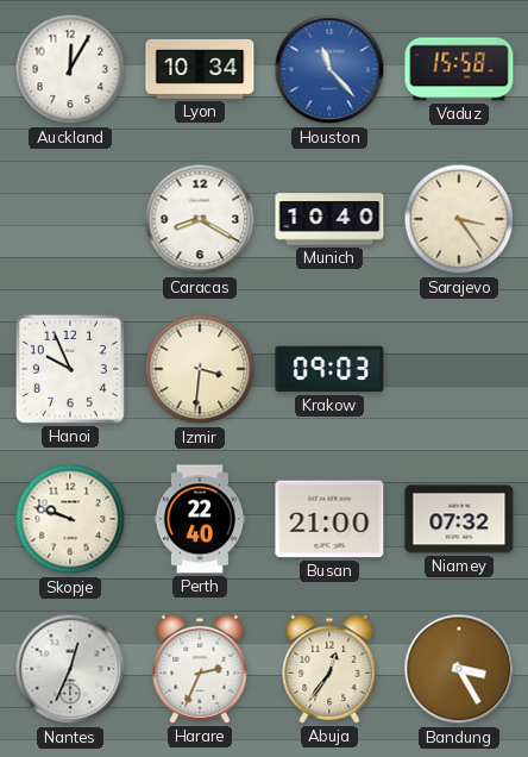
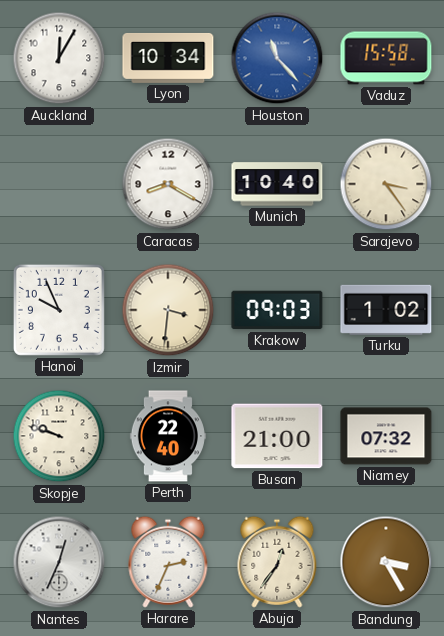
Turku: none -> 1:02
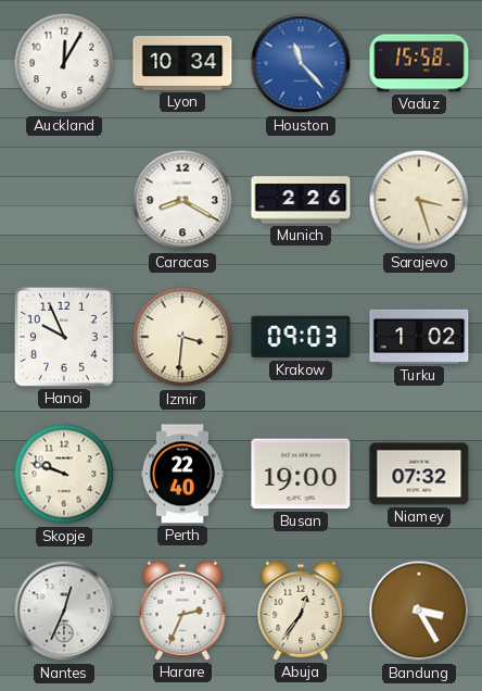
Munich: 10:40 -> 2:26
Sarajevo: 3:24 -> 3:27
Busan: 21:00 -> 19:00
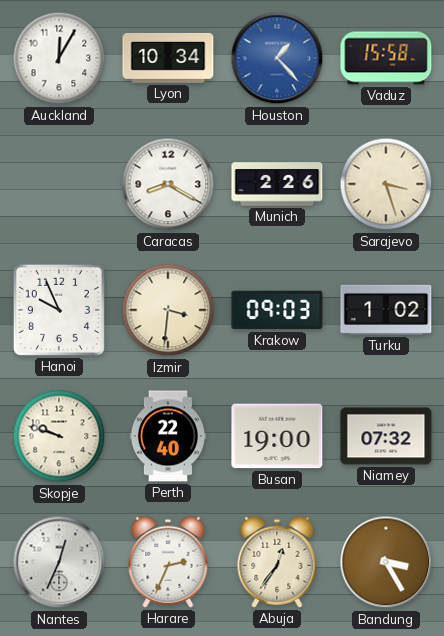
Houston: 11:23 -> 1:23
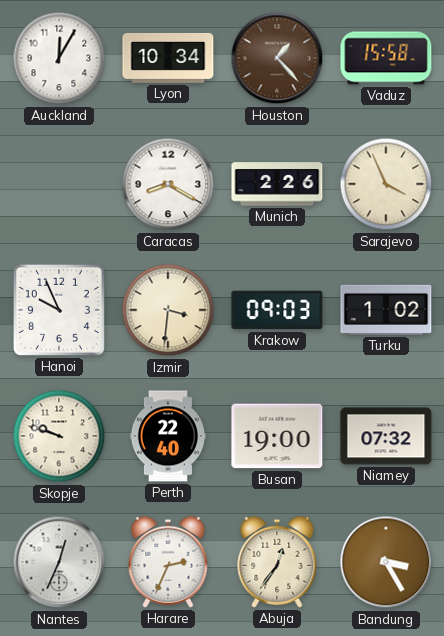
Houston dial: blue -> brown
Sarajevo: 3:27 -> 3:56
